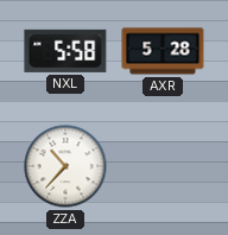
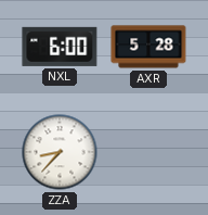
NXL: 5:58 -> 6:00
ZZA: 10:37 -> 8:37
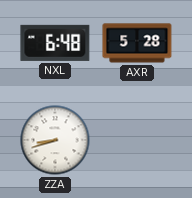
NXL: 6:00 -> 6:48
ZZA: 8:37 -> 8:42
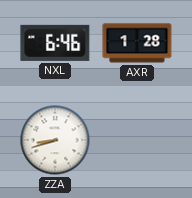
NXL: 6:48 -> 6:46
AXR: 5:28 -> 1:28
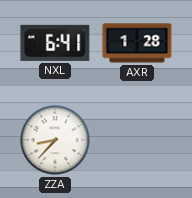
NXL: 6:46 -> 6:41
ZZA: 8:42 -> 8:37
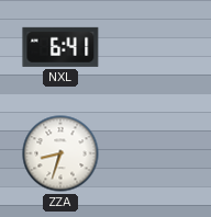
AXR: 1:28 -> none
ZZA: 8:37 -> 8:33
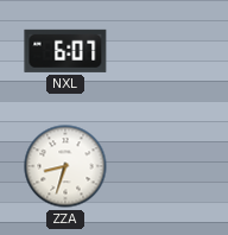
NXL: 6:41 -> 6:07
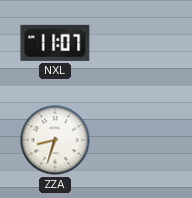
NXL: 6:07 -> 11:07
